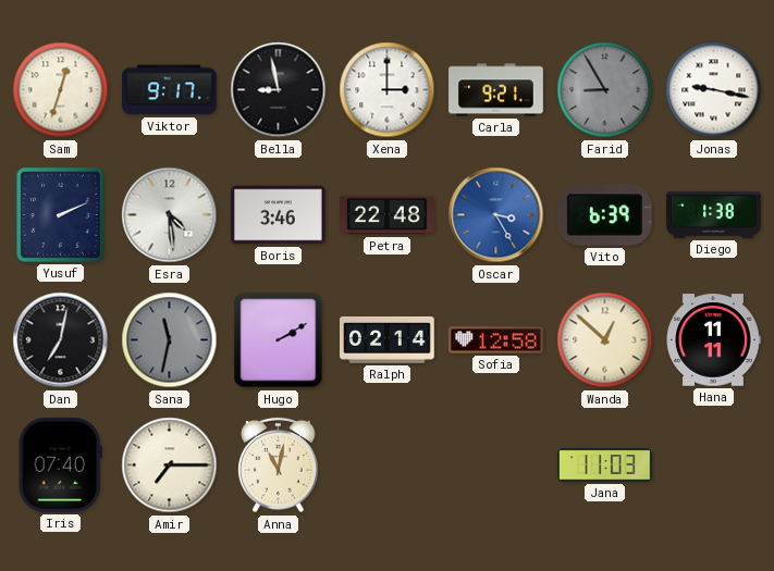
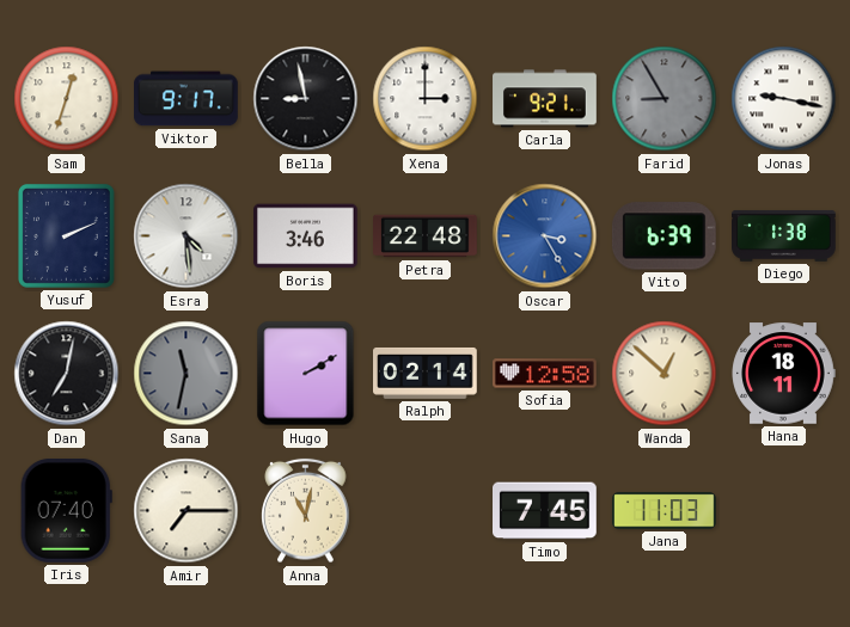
Hana: 11:11 -> 18:11
Timo: none -> 7:45
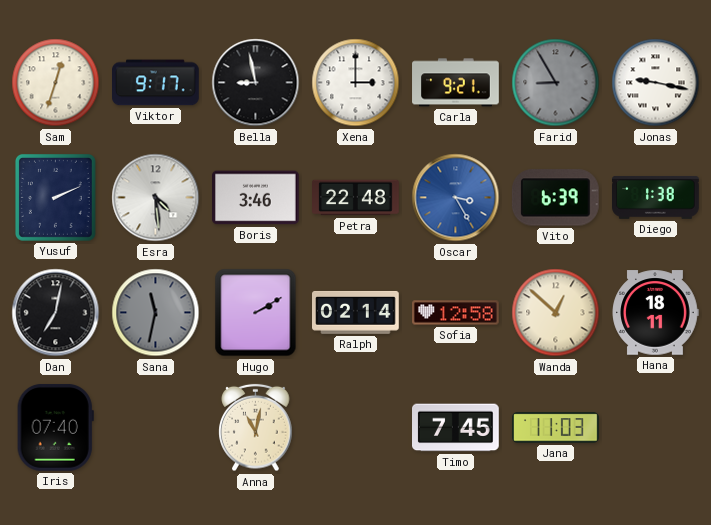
Amir: 7:15 -> none
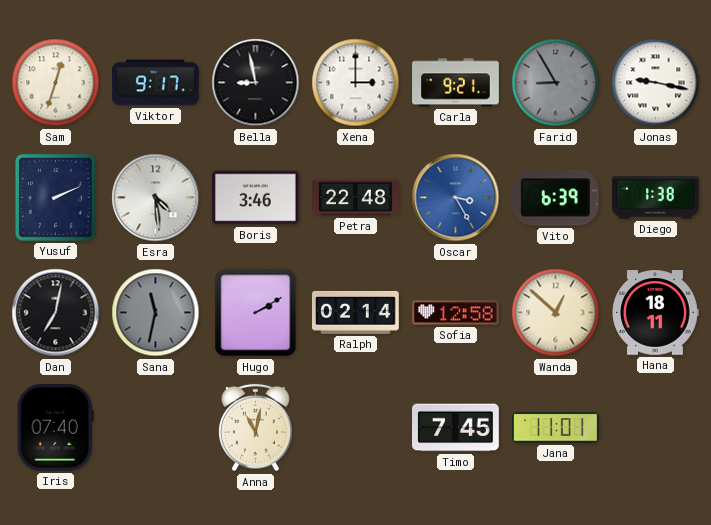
Jana: 11:03 -> 11:01
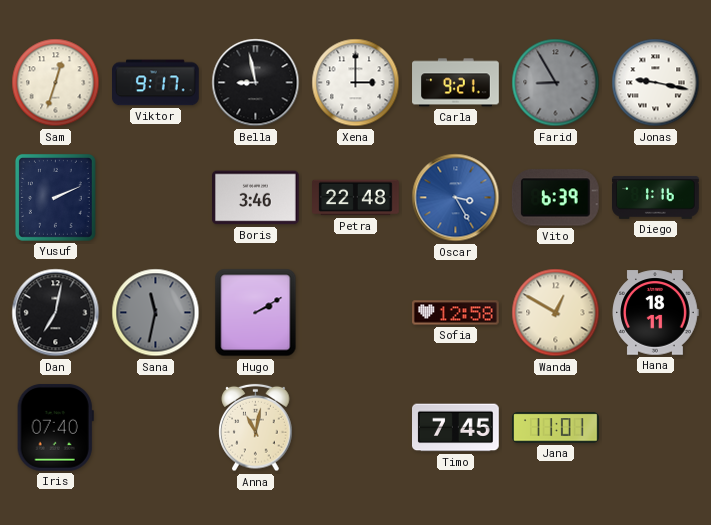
Esra: 4:29 -> none
Diego: 1:38 -> 1:16
Ralph: 02:14 -> none
Wanda: 12:52 -> 12:50
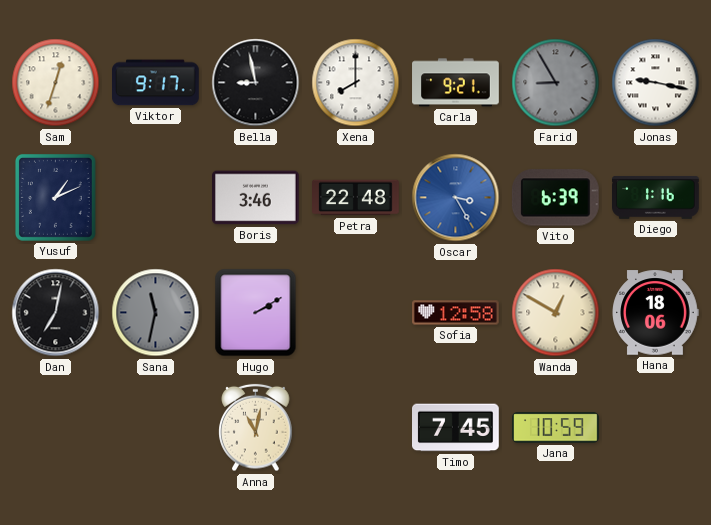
Xena: 3:00 -> 8:00
Yusuf: 2:11 -> 1:11
Hana: 18:11 -> 18:06
Iris: 07:40 -> none
Jana: 11:01 -> 10:59
